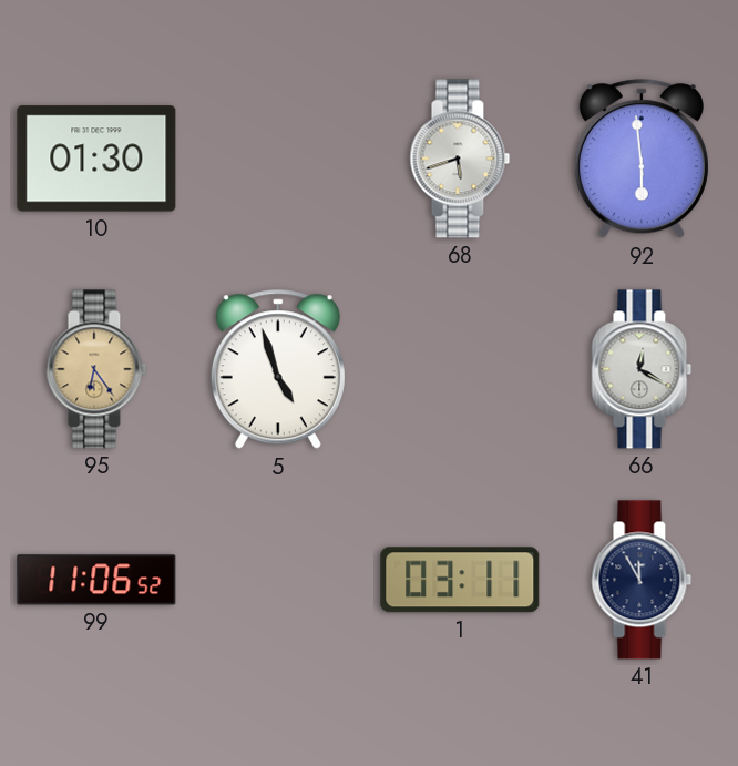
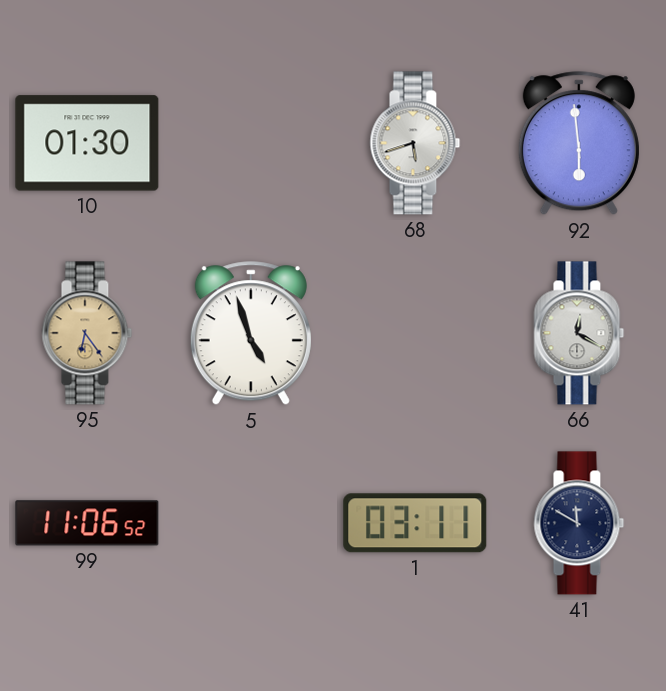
41: 11:55 -> 11:50
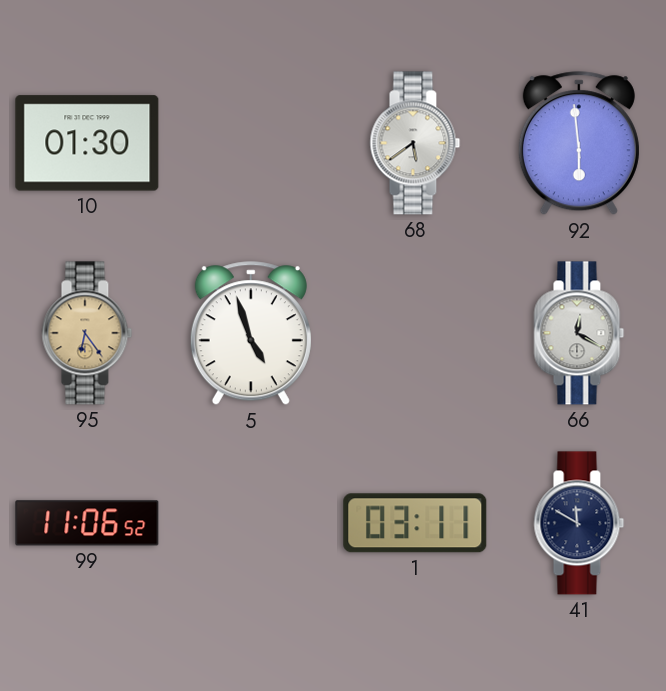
68: 5:42 -> 5:39
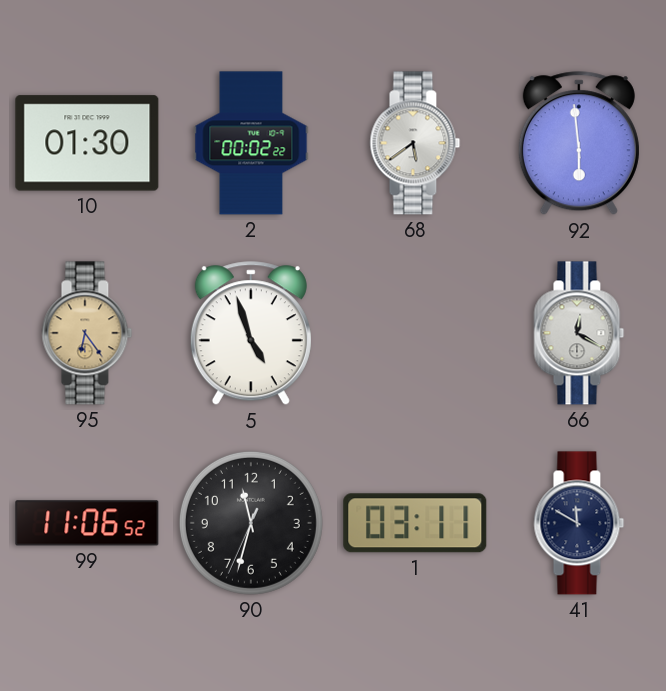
2: none -> 00:02
90: none -> 11:32
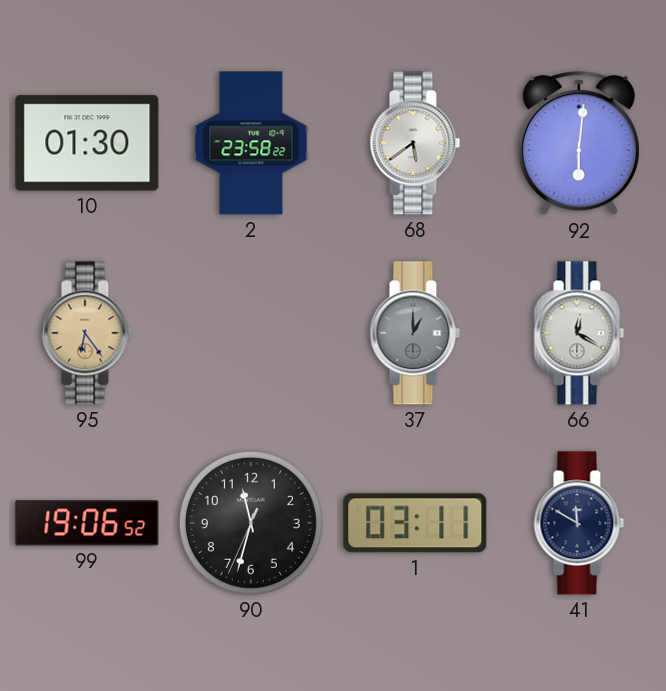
2: 00:02 -> 23:58
92: 5:59 -> 6:01
5: 4:57 -> none
37: none -> 1:00
99: 11:06 -> 19:06
